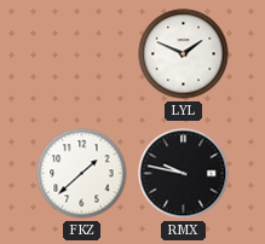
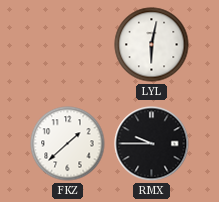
LYL: 1:49 -> 6:02
RMX: 9:47 -> 9:45
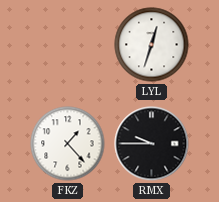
LYL: 6:02 -> 12:33
FKZ: 1:38 -> 1:23
